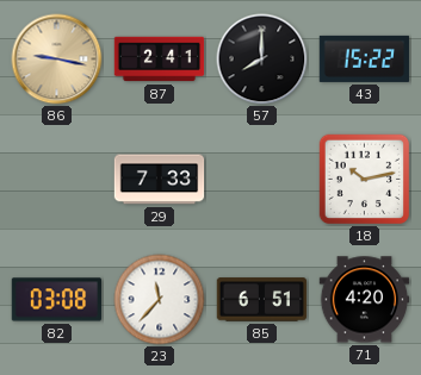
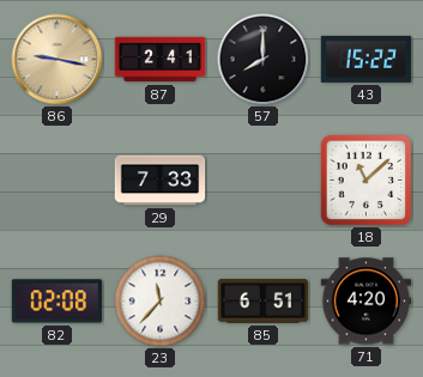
18: 10:13 -> 11:08
82: 03:08 -> 02:08
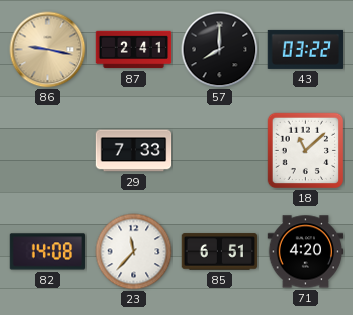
43: 15:22 -> 03:22
82: 02:08 -> 14:08
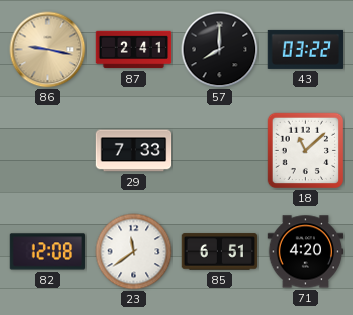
82: 14:08 -> 12:08
23: 11:37 -> 11:39
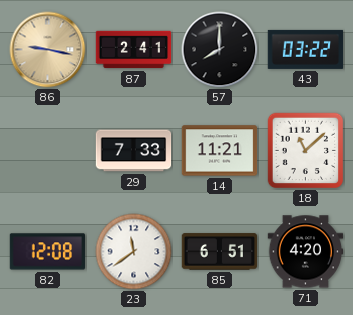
14: none -> 11:21
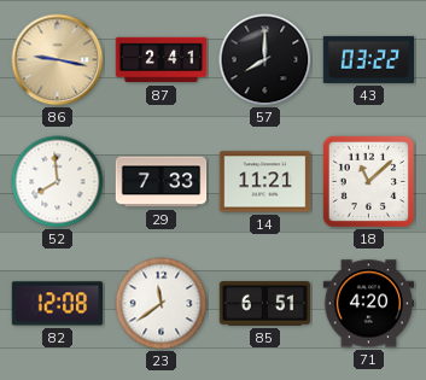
52: none -> 7:59
